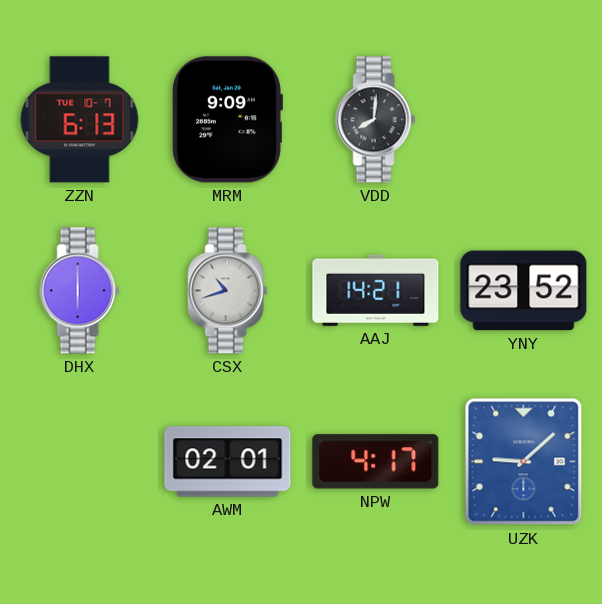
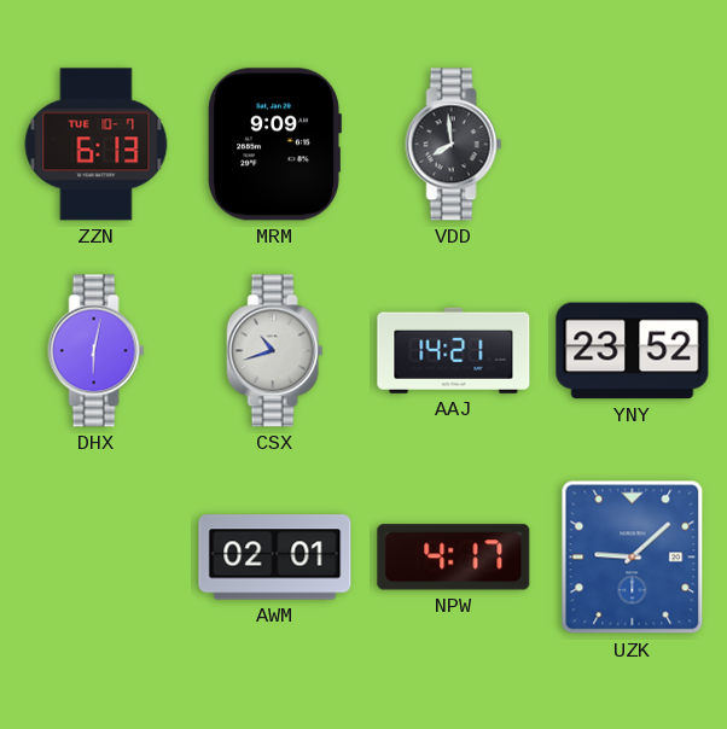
VDD: 8:01 -> 7:59
DHX: 6:00 -> 6:02
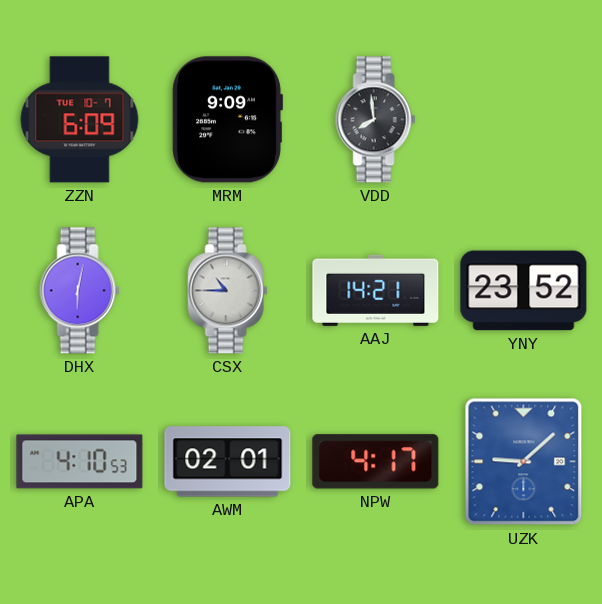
ZZN: 6:13 -> 6:09
CSX: 10:42 -> 10:45
APA: none -> 4:10
